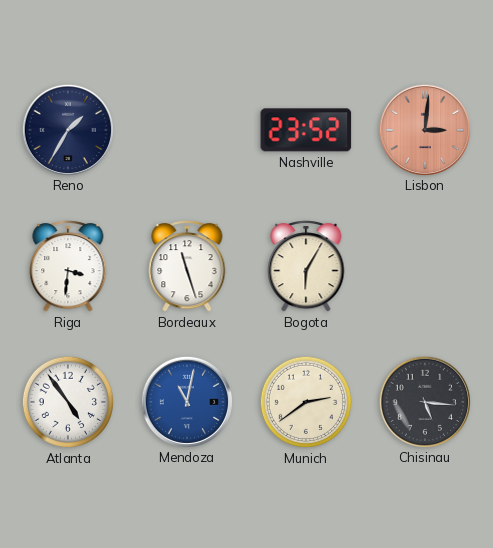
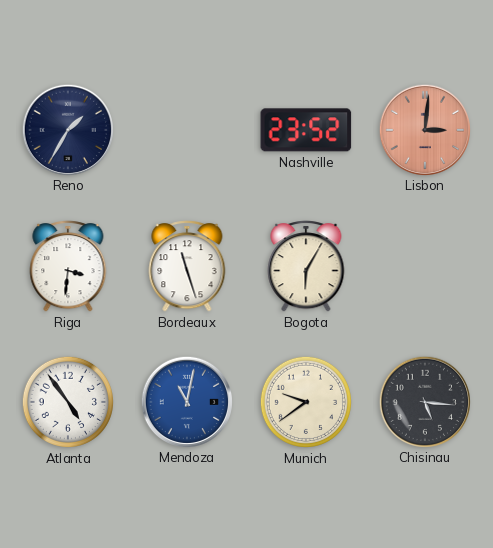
Munich: 2:39 -> 9:39
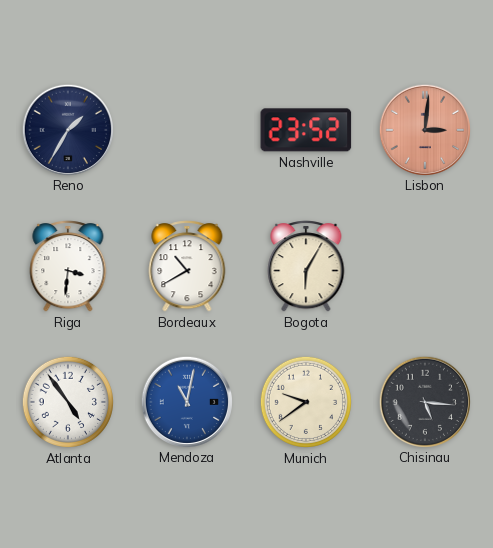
Bordeaux: 11:27 -> 10:40
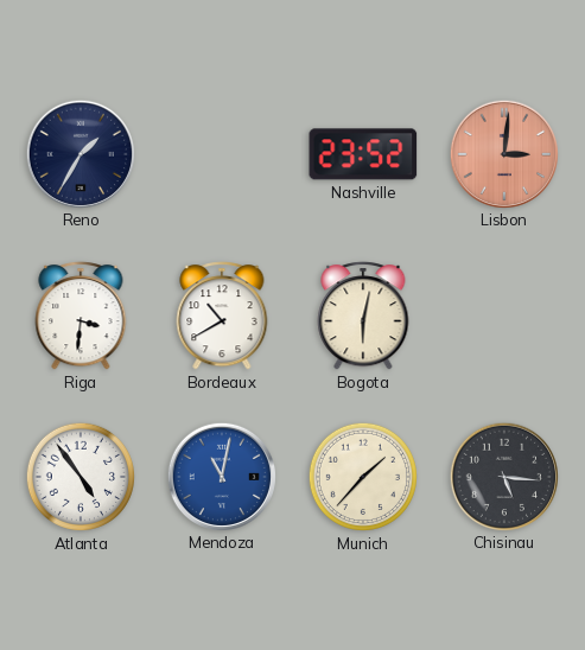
Bogota: 6:05 -> 6:02
Munich: 9:39 -> 1:37
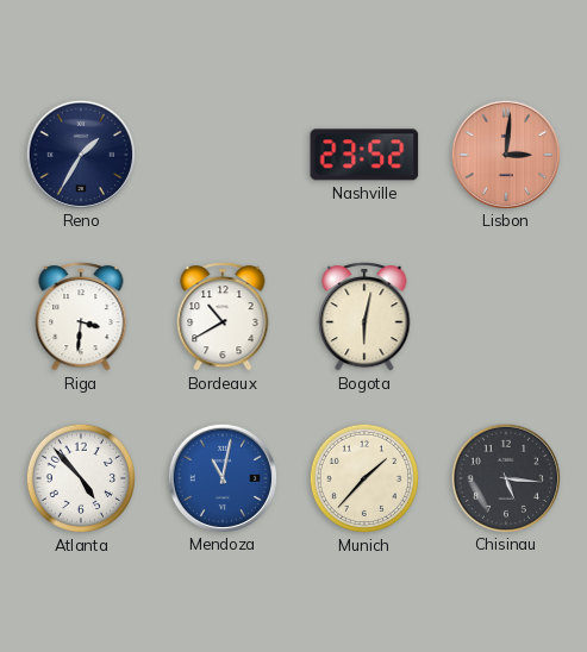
Atlanta: 4:54 -> 4:53
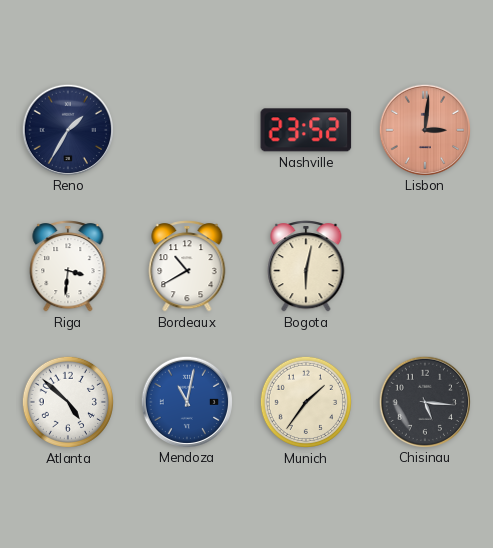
Atlanta: 4:53 -> 4:52
Munich: 1:37 -> 1:36
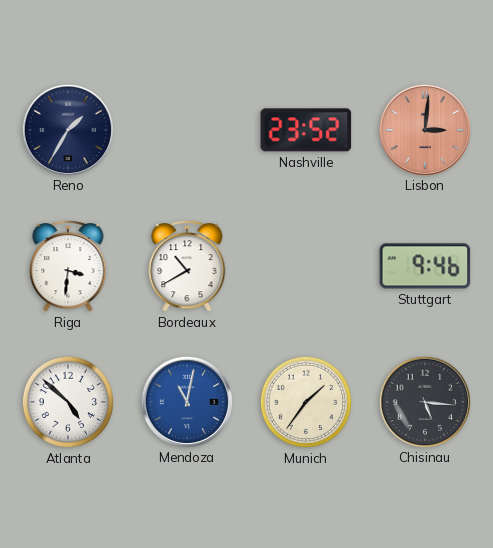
Bogota: 6:02 -> none
Stuttgart: none -> 9:46
